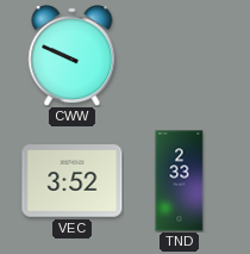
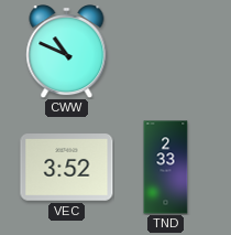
CWW: 9:49 -> 10:49
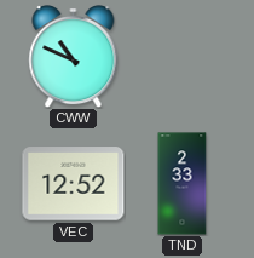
VEC: 3:52 -> 12:52
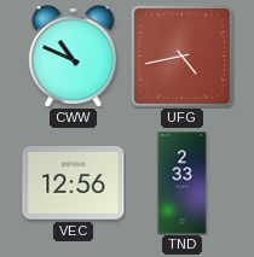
UFG: none -> 4:43
VEC: 12:52 -> 12:56
